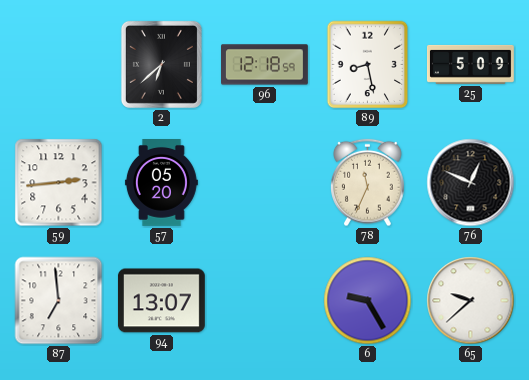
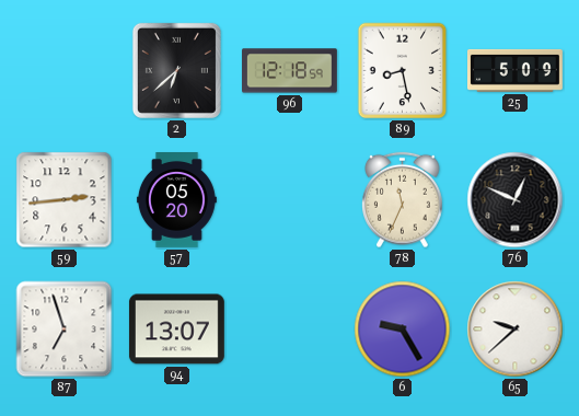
87: 6:59 -> 6:57
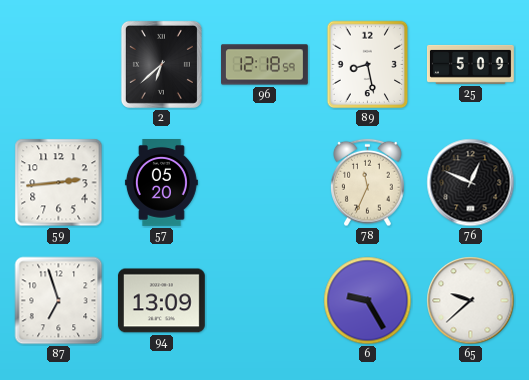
94: 13:07 -> 13:09
